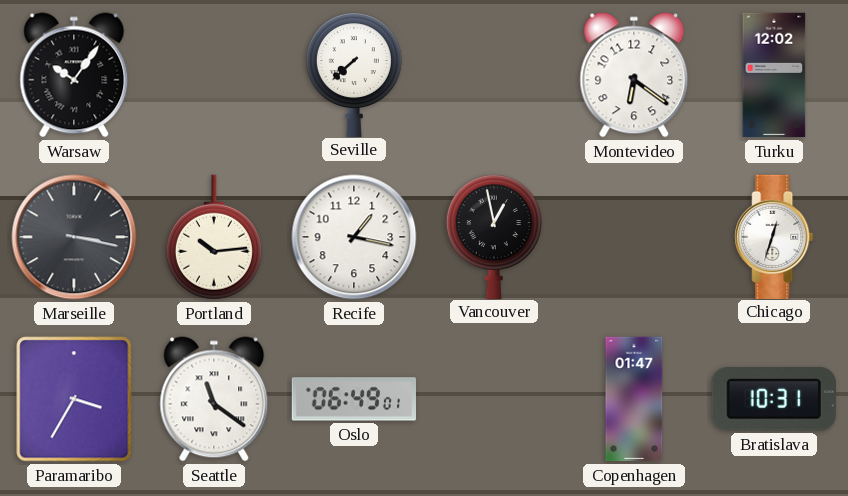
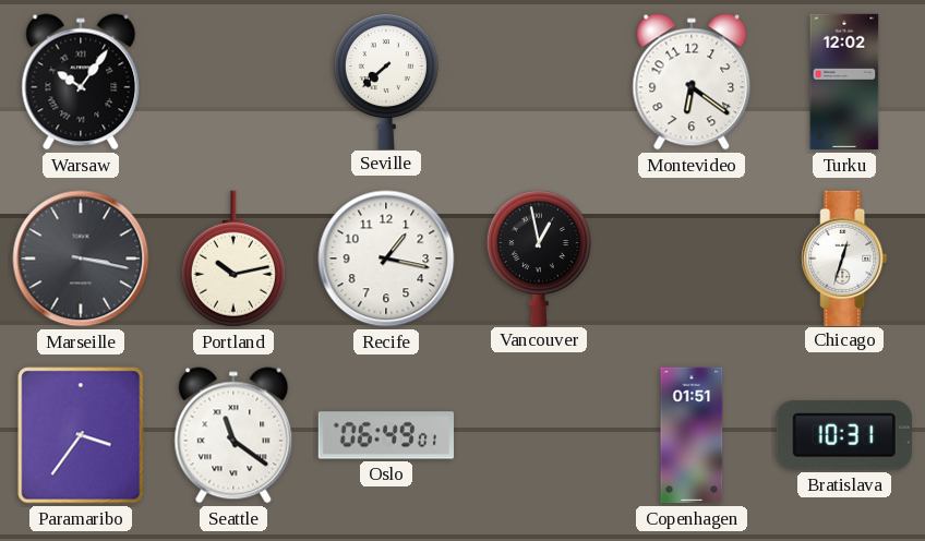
Portland: 10:14 -> 10:13
Paramaribo: 3:35 -> 3:36
Copenhagen: 01:47 -> 01:51
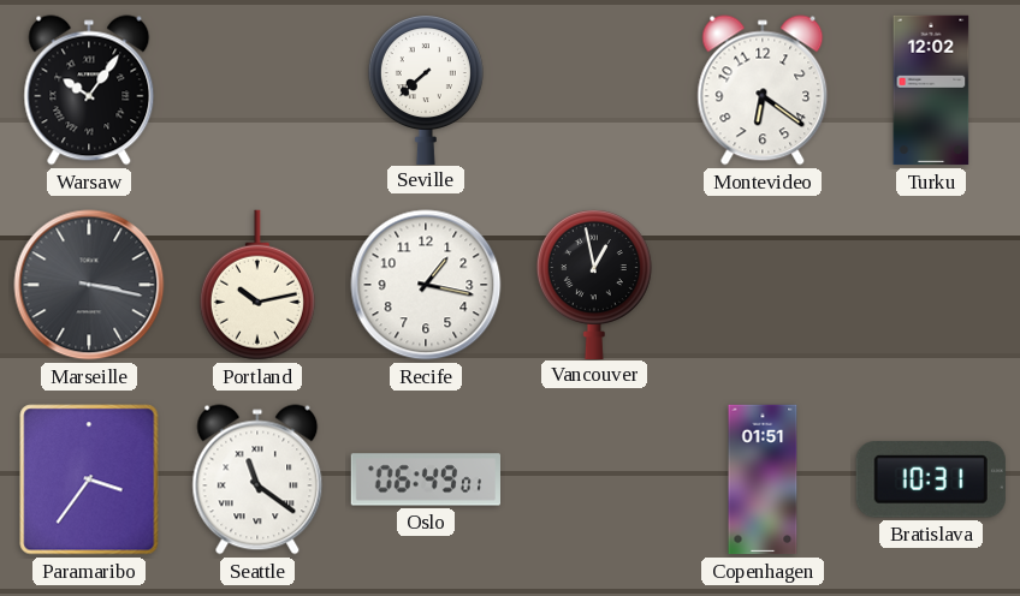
Chicago: 12:33 -> none
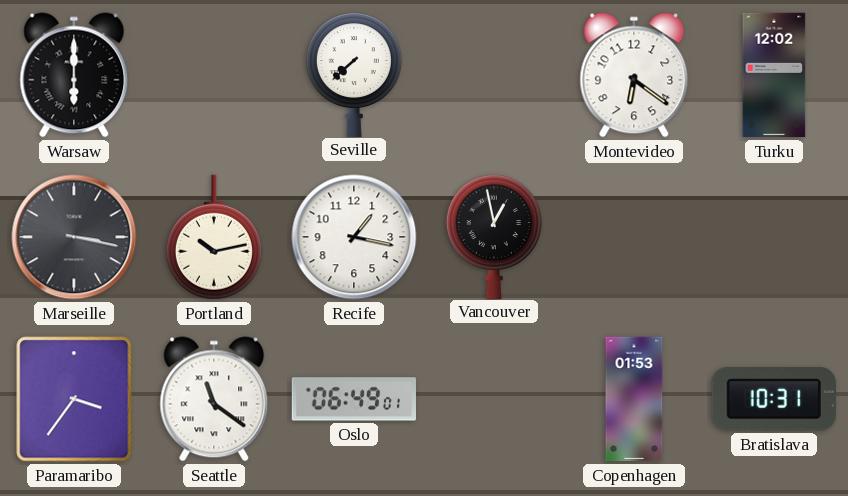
Warsaw: 10:06 -> 6:00
Copenhagen: 01:51 -> 01:53
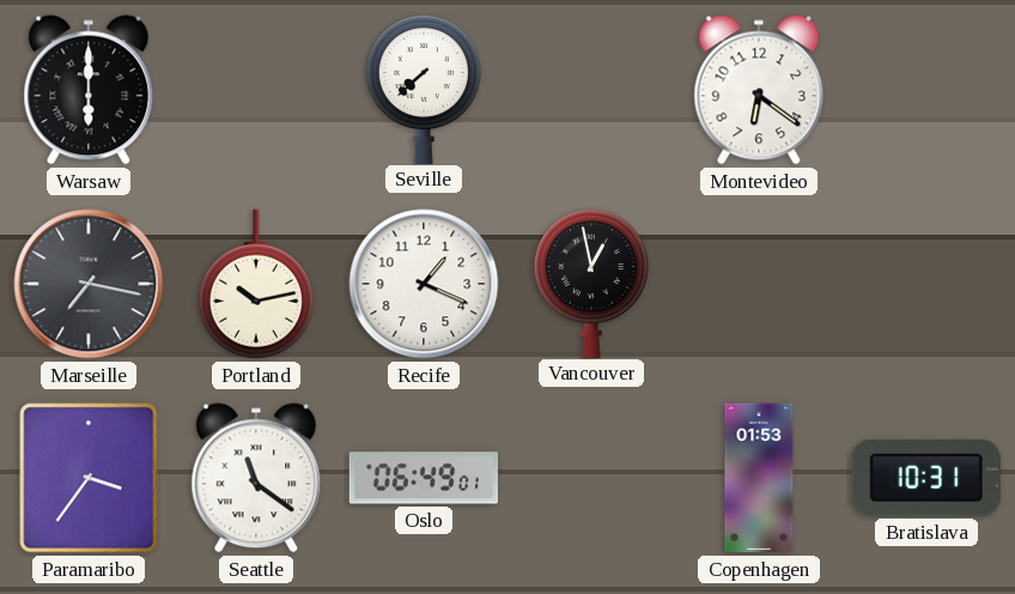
Turku: 12:02 -> none
Marseille: 3:17 -> 7:17
Recife: 1:17 -> 1:19
